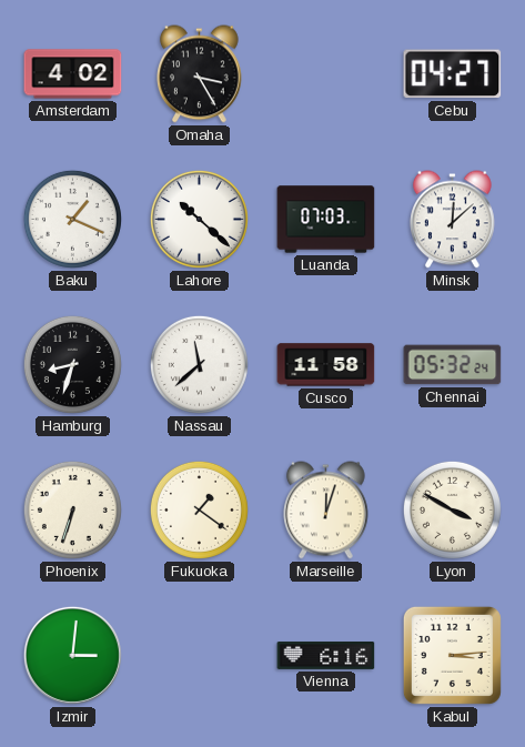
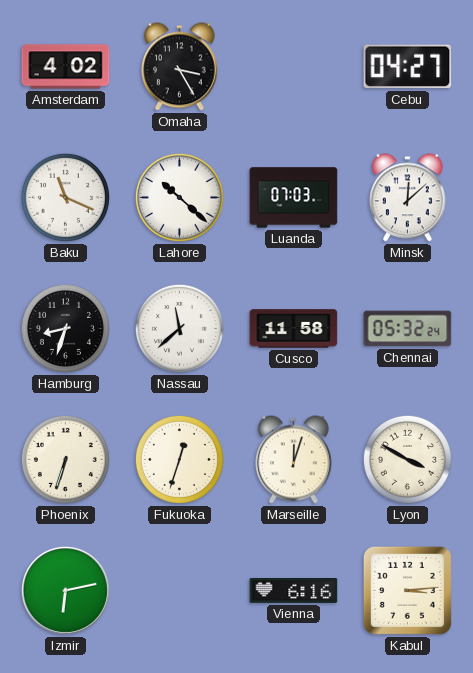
Baku: 1:19 -> 11:19
Fukuoka: 1:21 -> 12:33
Izmir: 3:01 -> 6:13
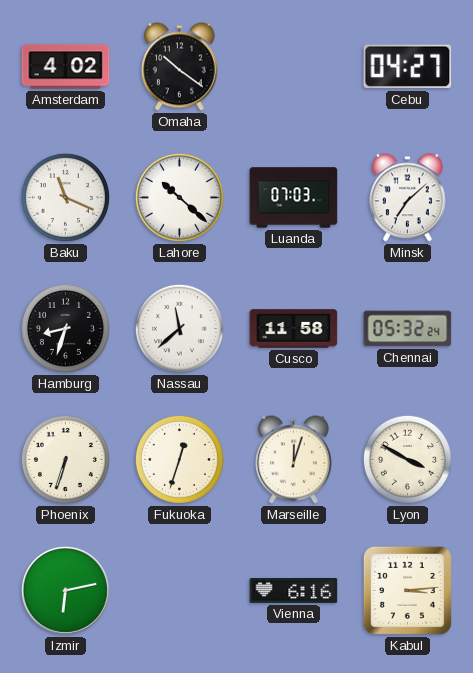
Omaha: 3:25 -> 10:21
Minsk: 12:08 -> 7:08
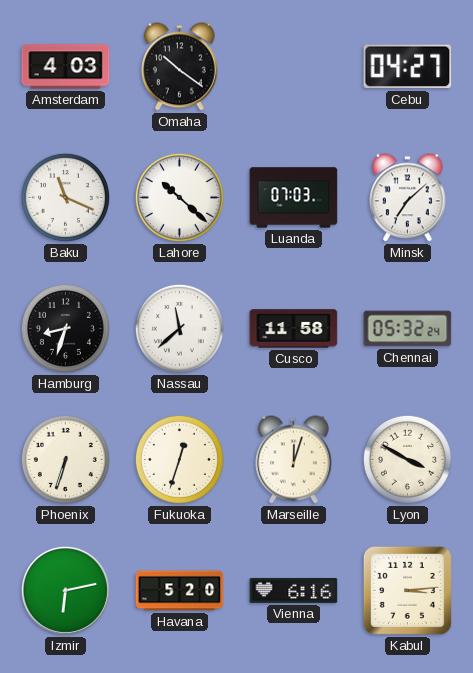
Amsterdam: 4:02 -> 4:03
Havana: none -> 5:20
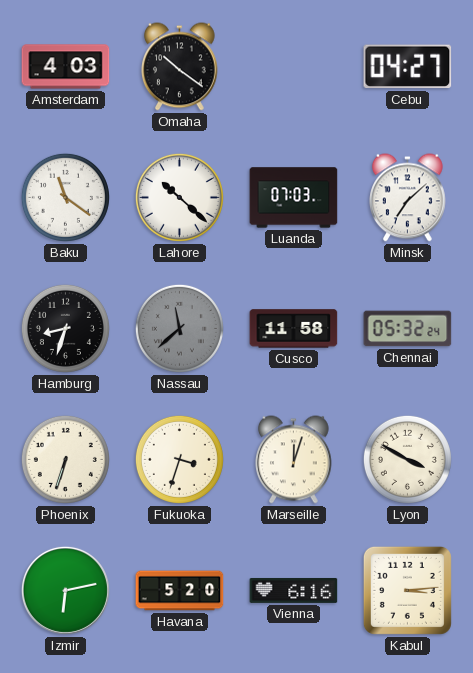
Baku: 11:19 -> 11:21
Nassau dial: white -> grey
Fukuoka: 12:33 -> 3:33
